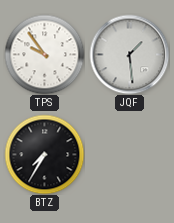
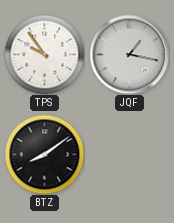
JQF: 1:29 -> 1:17
BTZ: 7:35 -> 8:09
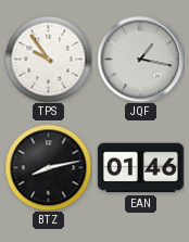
BTZ: 8:09 -> 8:13
EAN: none -> 01:46
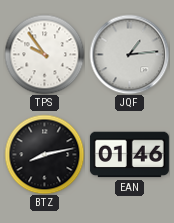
JQF: 1:17 -> 1:14
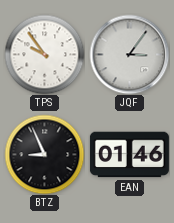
JQF: 1:14 -> 3:06
BTZ: 8:13 -> 8:56
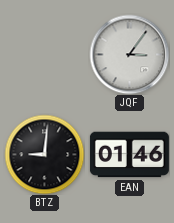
TPS: 9:54 -> none
BTZ: 8:56 -> 9:01
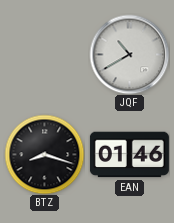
JQF: 3:06 -> 10:40
BTZ: 9:01 -> 8:18
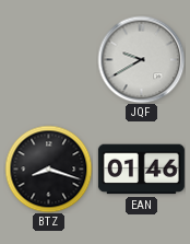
JQF: 10:40 -> 9:40
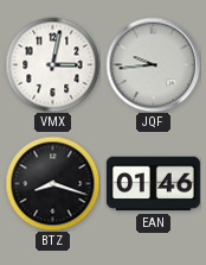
VMX: none -> 3:02
JQF: 9:40 -> 9:44
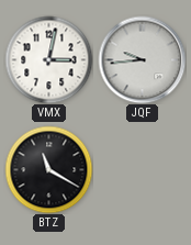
BTZ: 8:18 -> 11:20
EAN: 01:46 -> none
